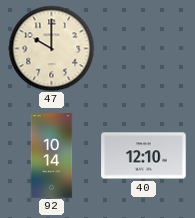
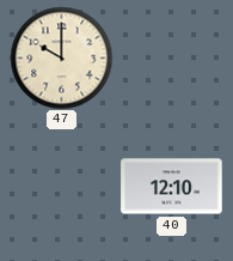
92: 10:14 -> none
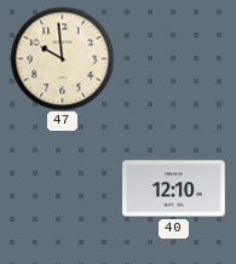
47: 10:00 -> 9:59
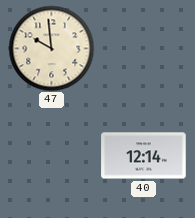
40: 12:10 -> 12:14
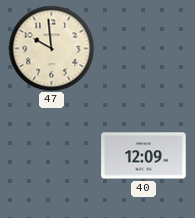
40: 12:14 -> 12:09
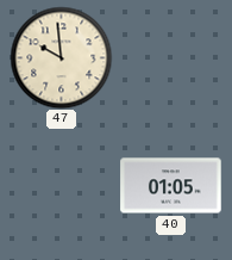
40: 12:09 -> 01:05
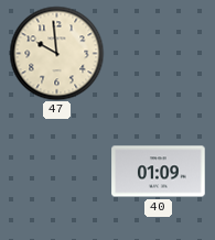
40: 01:05 -> 01:09
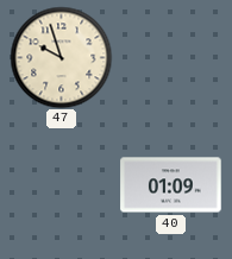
47: 9:59 -> 9:57
